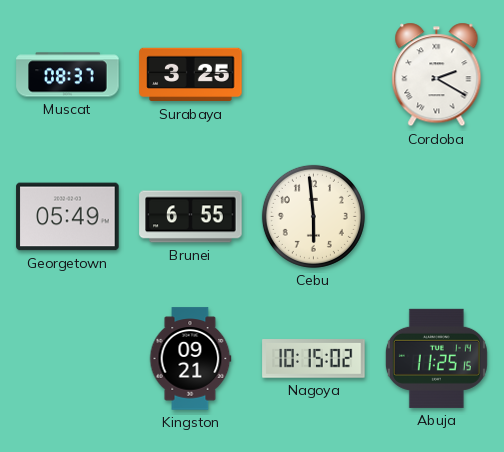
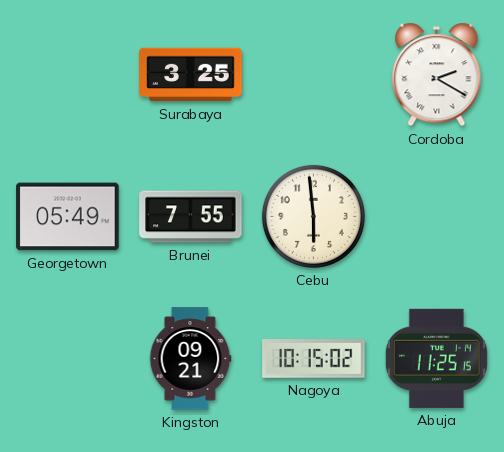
Muscat: 08:37 -> none
Brunei: 6:55 -> 7:55
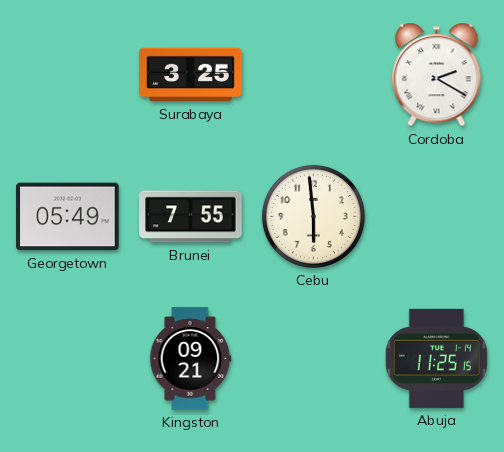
Nagoya: 10:15 -> none
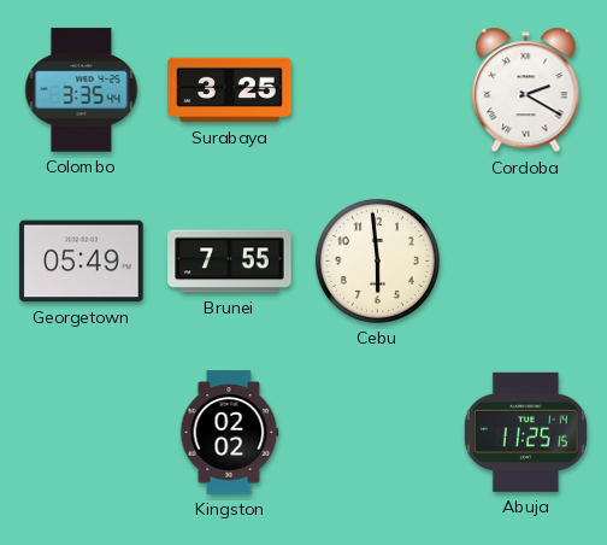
Colombo: none -> 3:35
Kingston: 09:21 -> 02:02
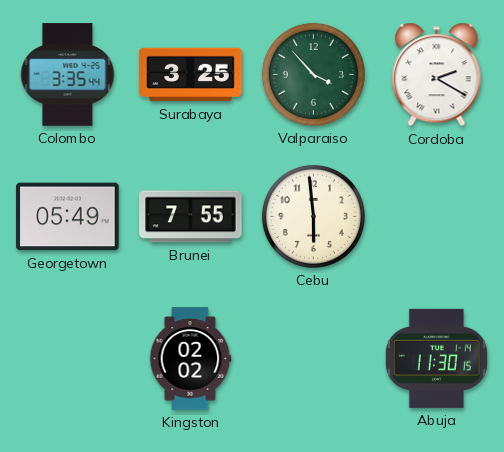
Valparaiso: none -> 3:53
Abuja: 11:25 -> 11:30
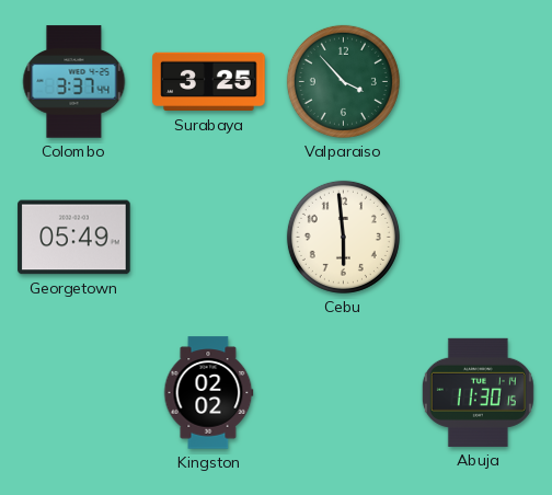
Colombo: 3:35 -> 3:37
Cordoba: 2:20 -> none
Brunei: 7:55 -> none
